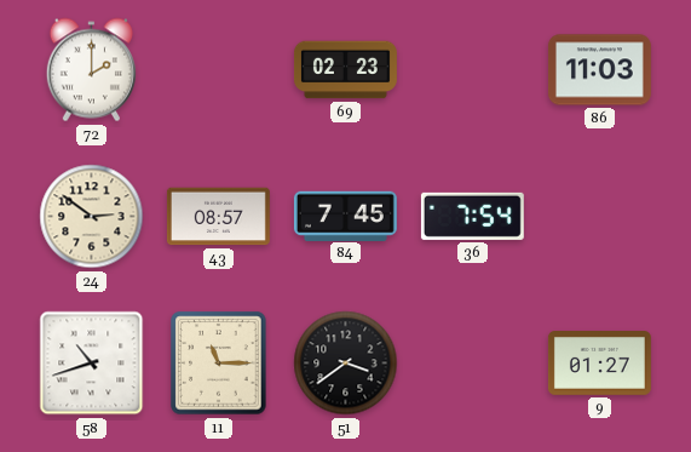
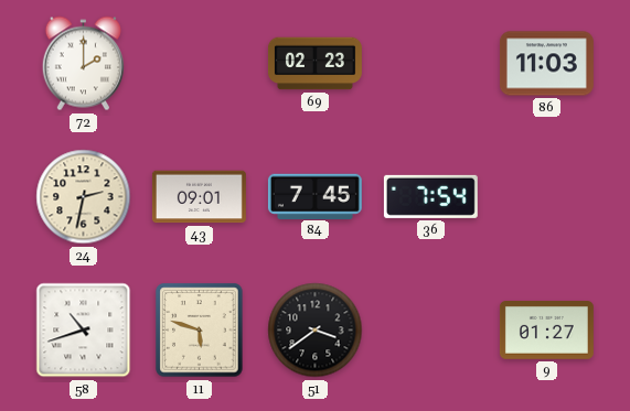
24: 2:51 -> 2:32
43: 08:57 -> 09:01
11: 11:15 -> 5:48
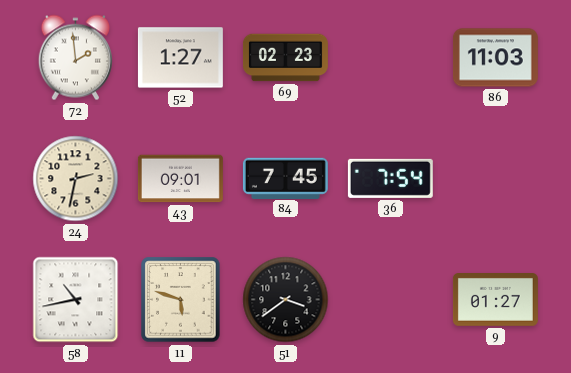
72: 2:00 -> 1:59
52: none -> 1:27
58: 10:42 -> 10:43
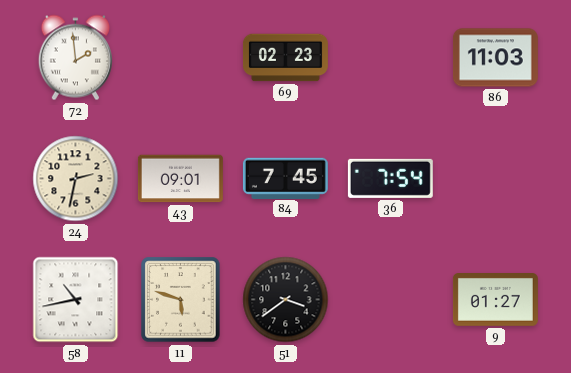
52: 1:27 -> none
